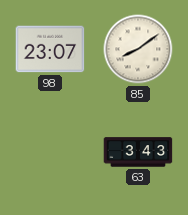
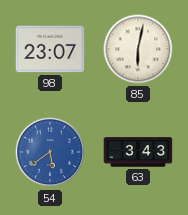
85: 8:09 -> 6:02
54: none -> 5:39
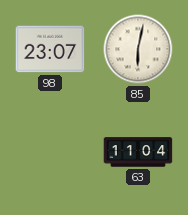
54: 5:39 -> none
63: 3:43 -> 11:04
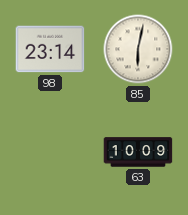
98: 23:07 -> 23:14
63: 11:04 -> 10:09
